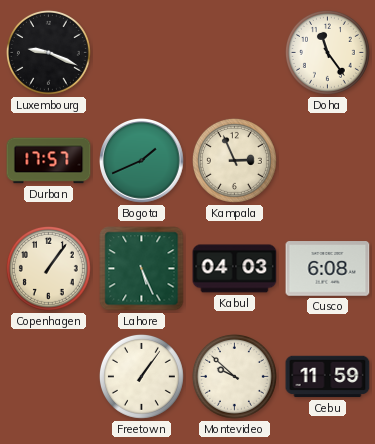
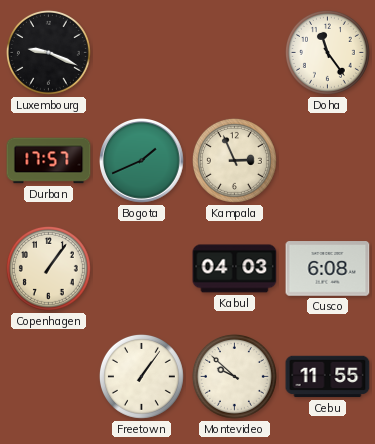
Lahore: 5:26 -> none
Cebu: 11:59 -> 11:55
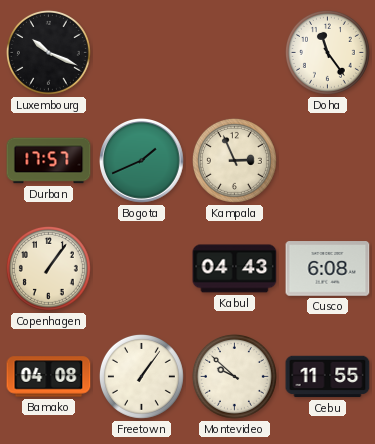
Luxembourg: 9:19 -> 10:19
Kabul: 04:03 -> 04:43
Bamako: none -> 04:08
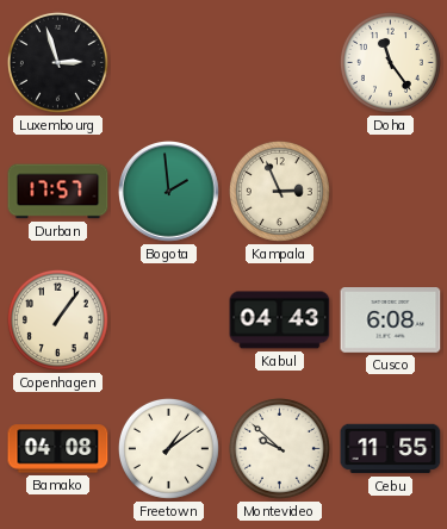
Luxembourg: 10:19 -> 2:57
Bogota: 1:41 -> 1:59
Freetown: 1:06 -> 1:09
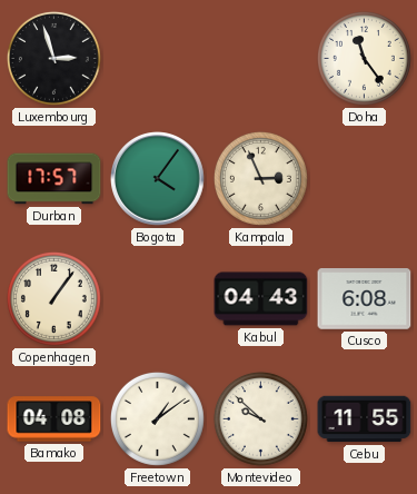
Bogota: 1:59 -> 4:06
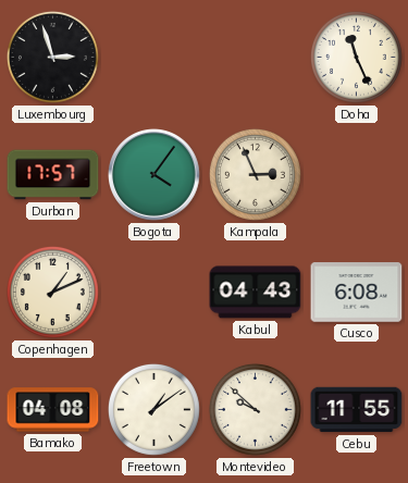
Doha: 11:24 -> 11:26
Copenhagen: 1:06 -> 1:11
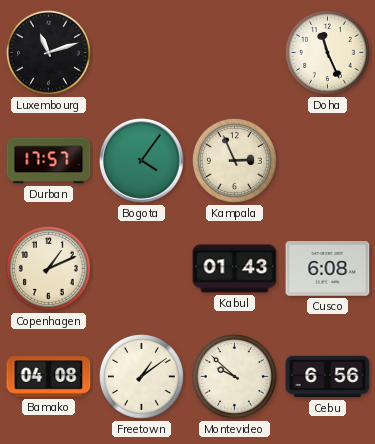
Luxembourg: 2:57 -> 11:12
Kabul: 04:43 -> 01:43
Cebu: 11:55 -> 6:56
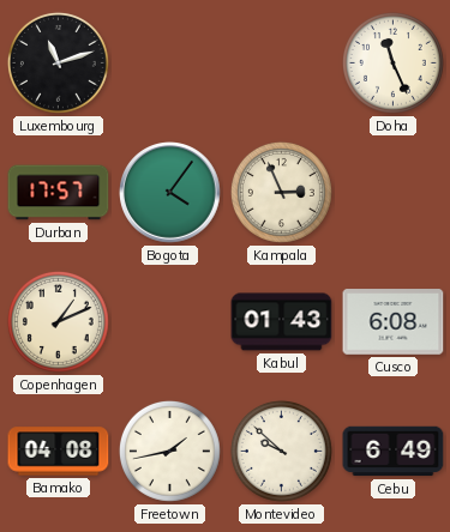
Freetown: 1:09 -> 1:43
Cebu: 6:56 -> 6:49
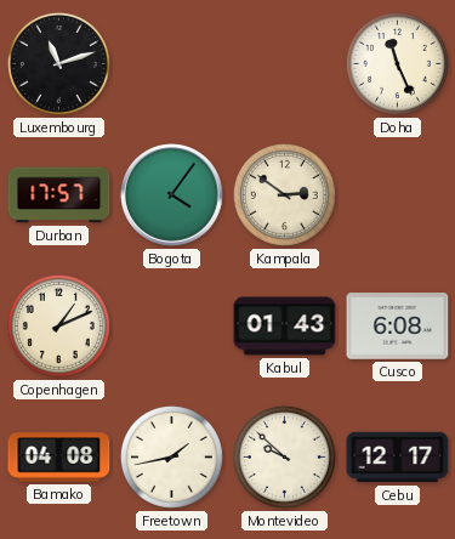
Kampala: 2:56 -> 2:51
Cebu: 6:49 -> 12:17
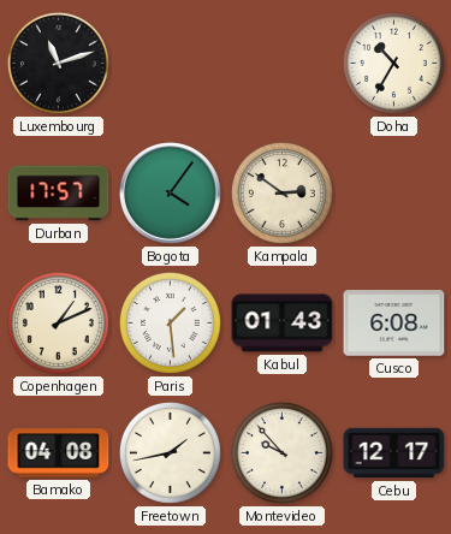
Doha: 11:26 -> 10:35
Paris: none -> 1:29
Montevideo: 9:52 -> 9:53
